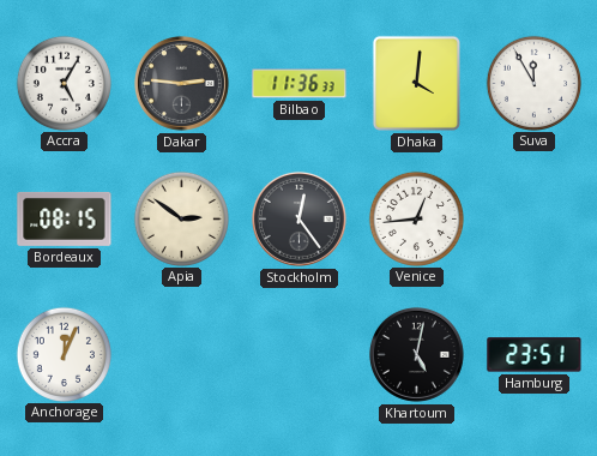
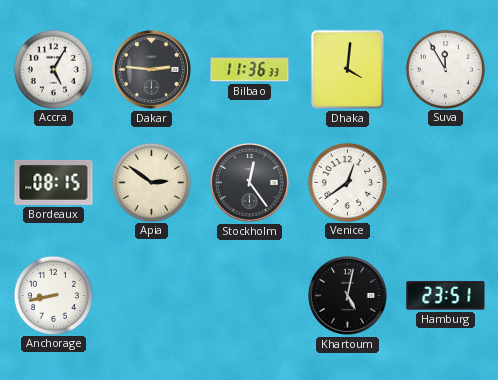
Venice: 12:44 -> 12:39
Anchorage: 12:04 -> 8:43
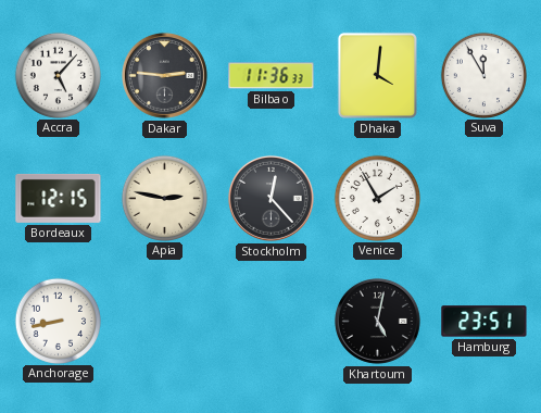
Accra: 5:05 -> 5:07
Bordeaux: 08:15 -> 12:15
Apia: 2:51 -> 2:47
Stockholm: 12:24 -> 12:23
Venice: 12:39 -> 1:55
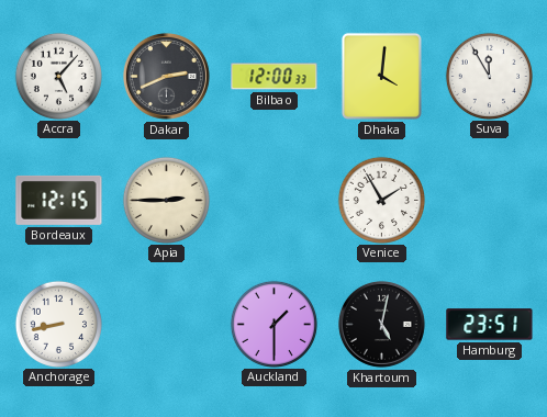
Dakar: 2:46 -> 2:41
Bilbao: 11:36 -> 12:00
Apia: 2:47 -> 2:45
Stockholm: 12:23 -> none
Auckland: none -> 1:30
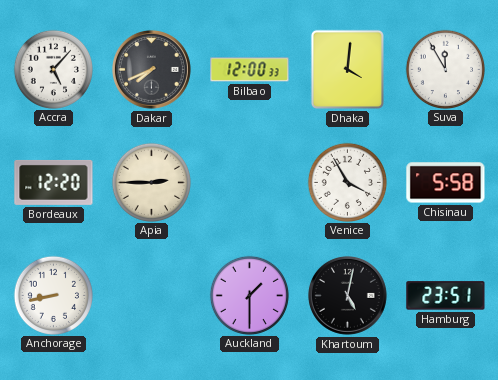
Dakar: 2:41 -> 7:41
Bordeaux: 12:15 -> 12:20
Venice: 1:55 -> 3:55
Chisinau: none -> 5:58
